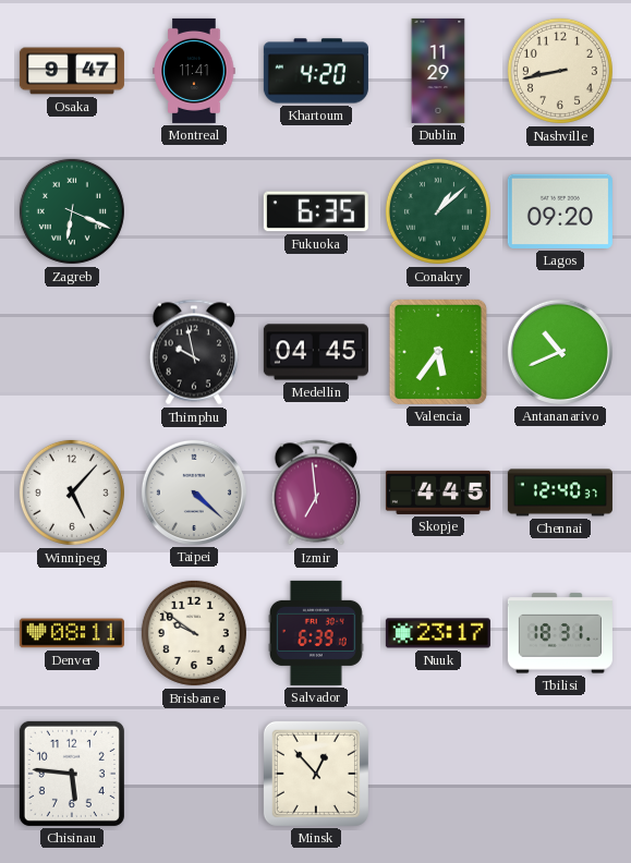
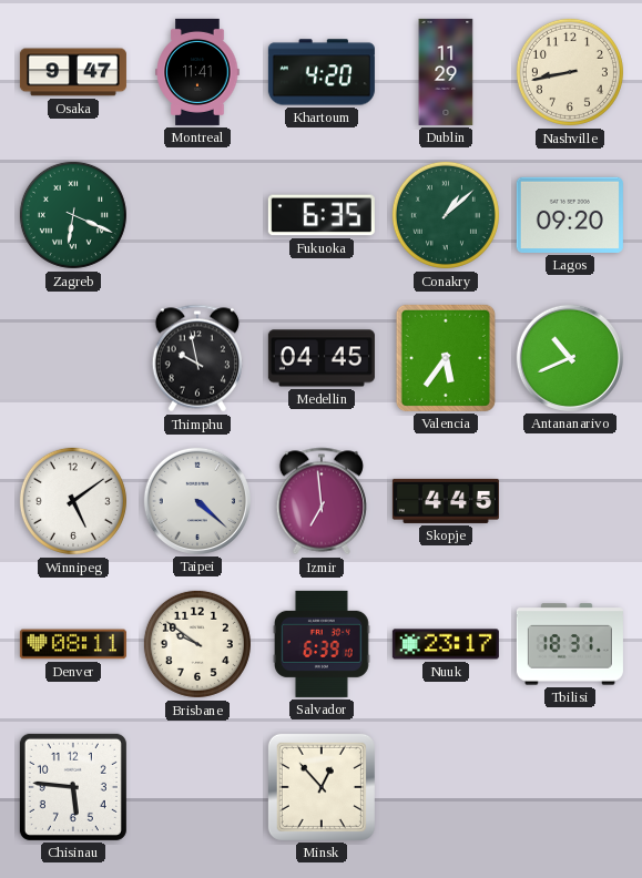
Winnipeg: 5:07 -> 5:09
Chennai: 12:40 -> none
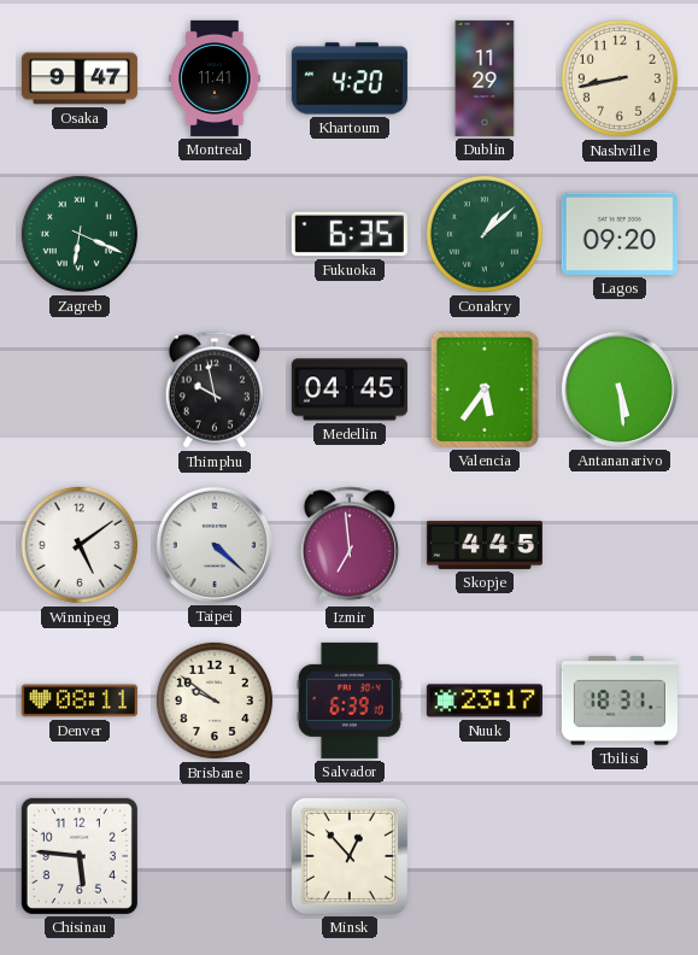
Antananarivo: 10:41 -> 5:29
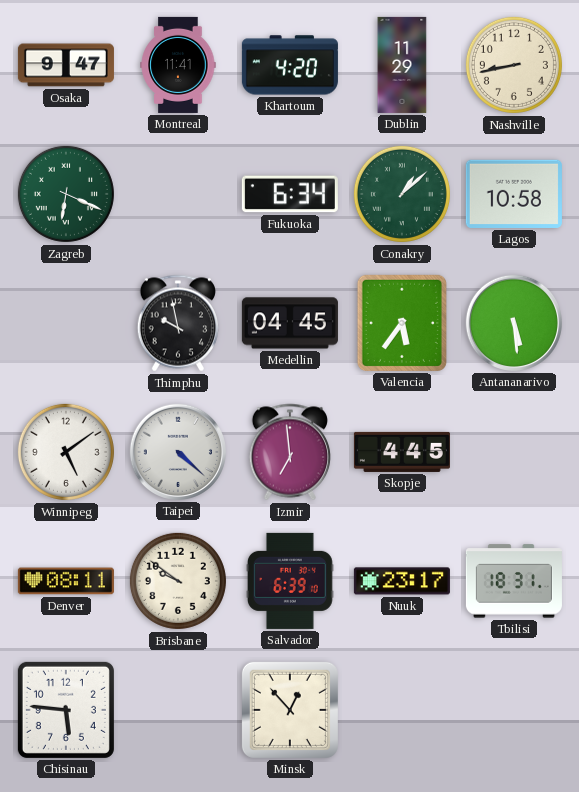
Fukuoka: 6:35 -> 6:34
Lagos: 09:20 -> 10:58
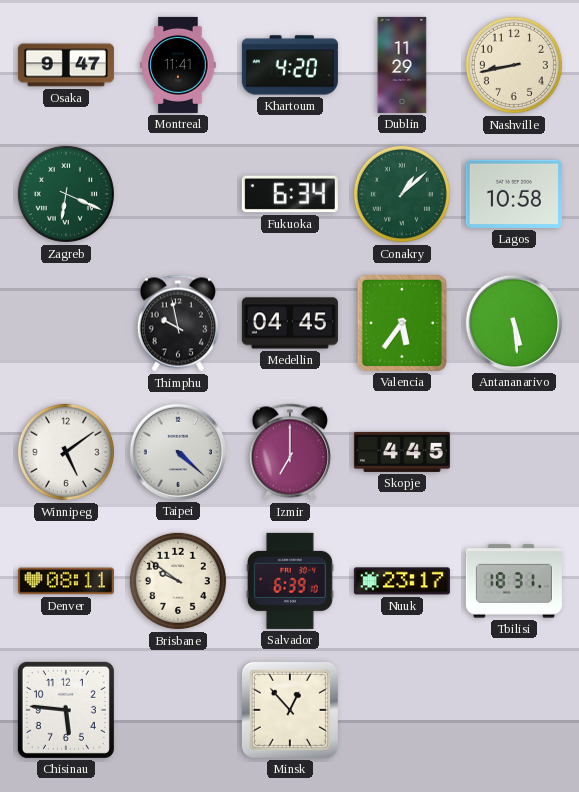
Izmir: 6:59 -> 7:00
